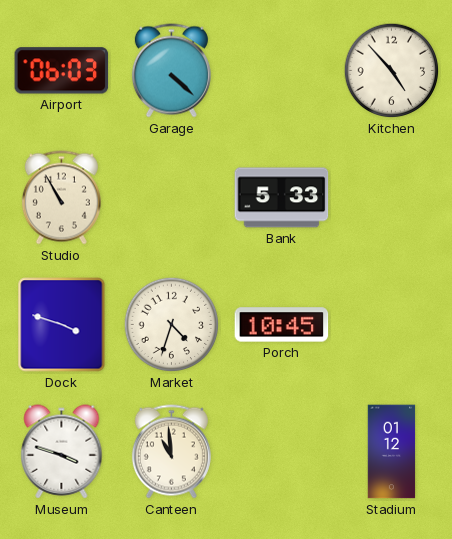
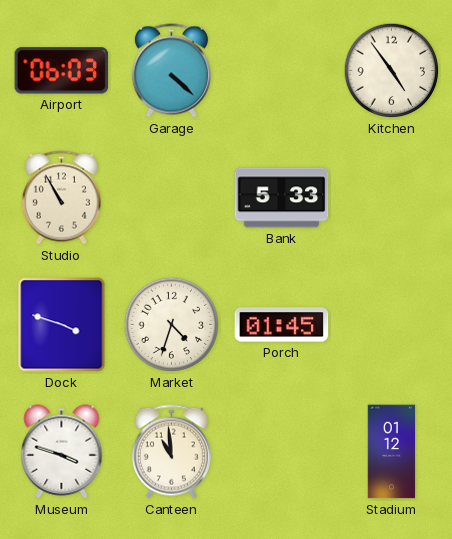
Kitchen: 4:53 -> 4:54
Porch: 10:45 -> 01:45
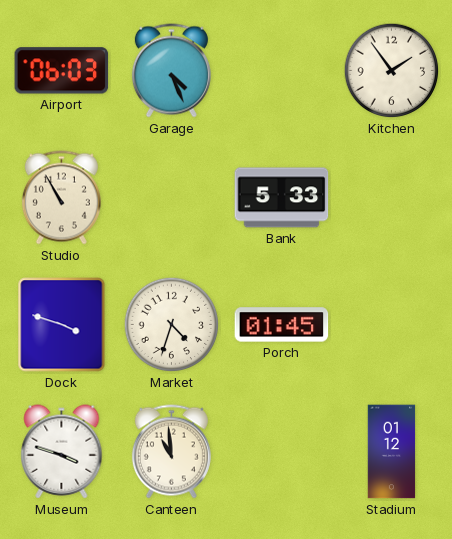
Garage: 4:22 -> 4:26
Kitchen: 4:54 -> 1:54
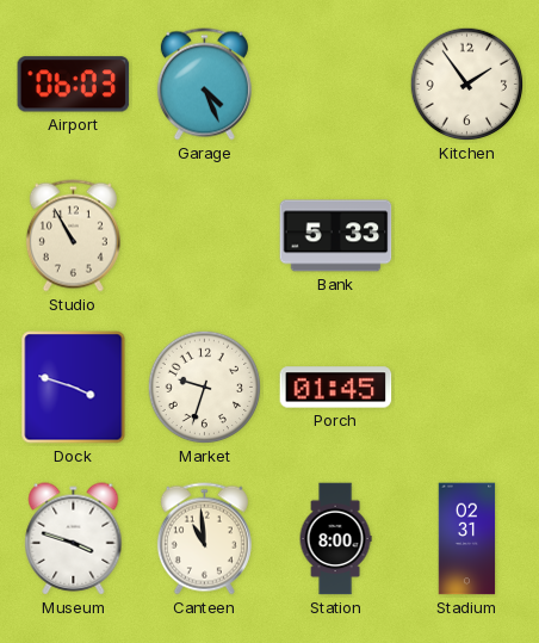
Market: 4:33 -> 9:33
Station: none -> 8:00
Stadium: 01:12 -> 02:31
